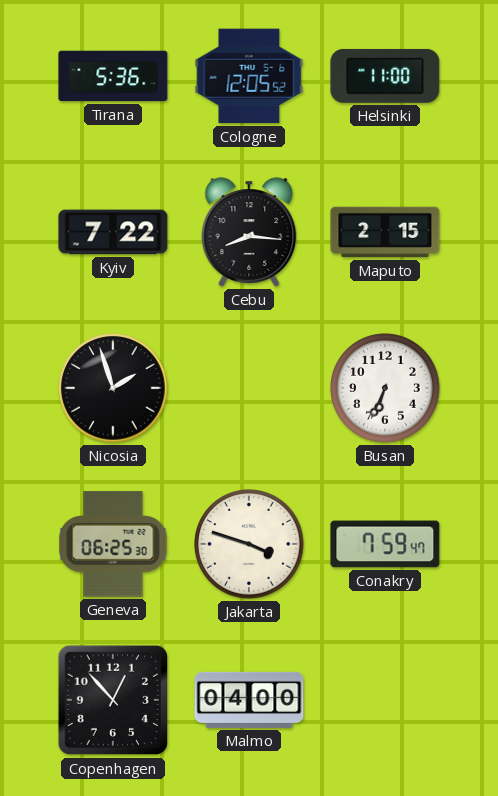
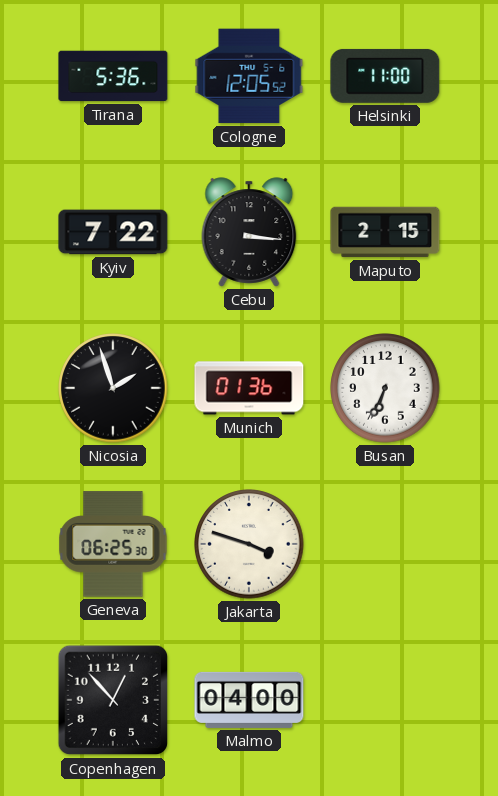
Cebu: 8:16 -> 3:16
Munich: none -> 01:36
Conakry: 7:59 -> none
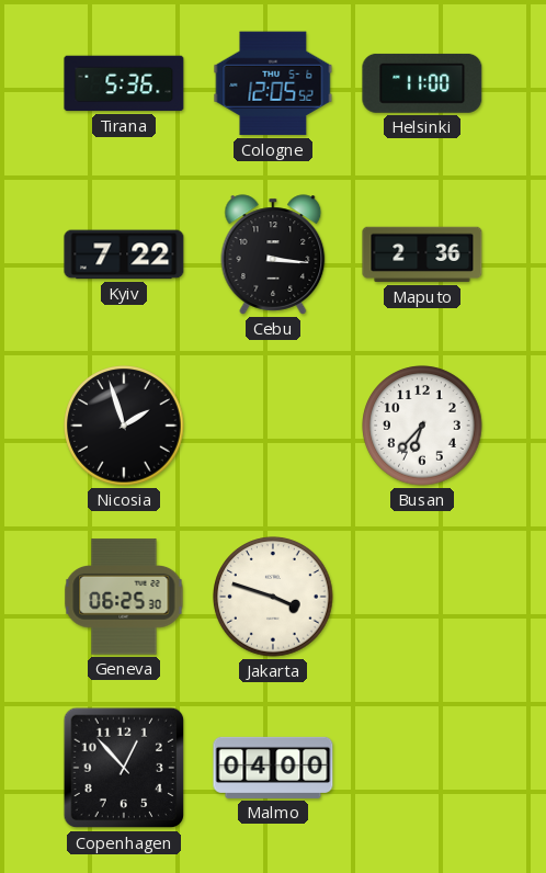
Maputo: 2:15 -> 2:36
Munich: 01:36 -> none
Busan: 6:34 -> 6:37
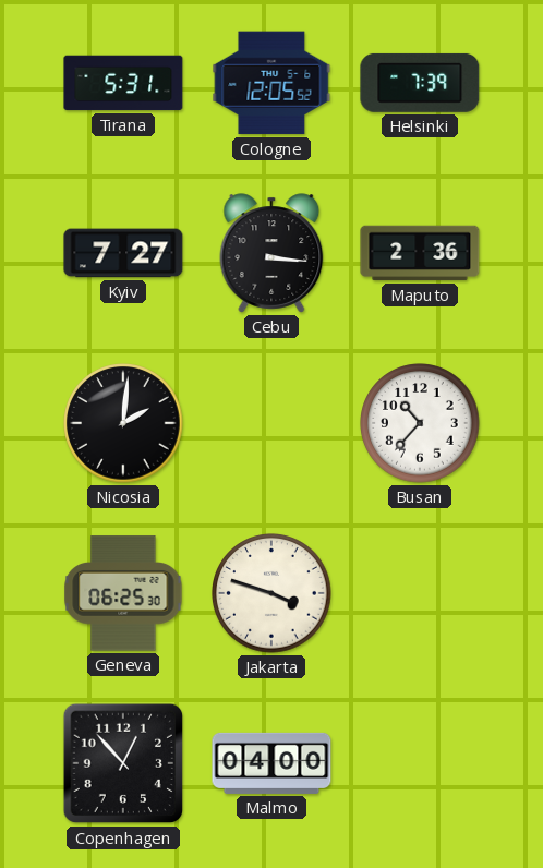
Tirana: 5:36 -> 5:31
Helsinki: 11:00 -> 7:39
Kyiv: 7:22 -> 7:27
Nicosia: 1:57 -> 2:01
Busan: 6:37 -> 10:37
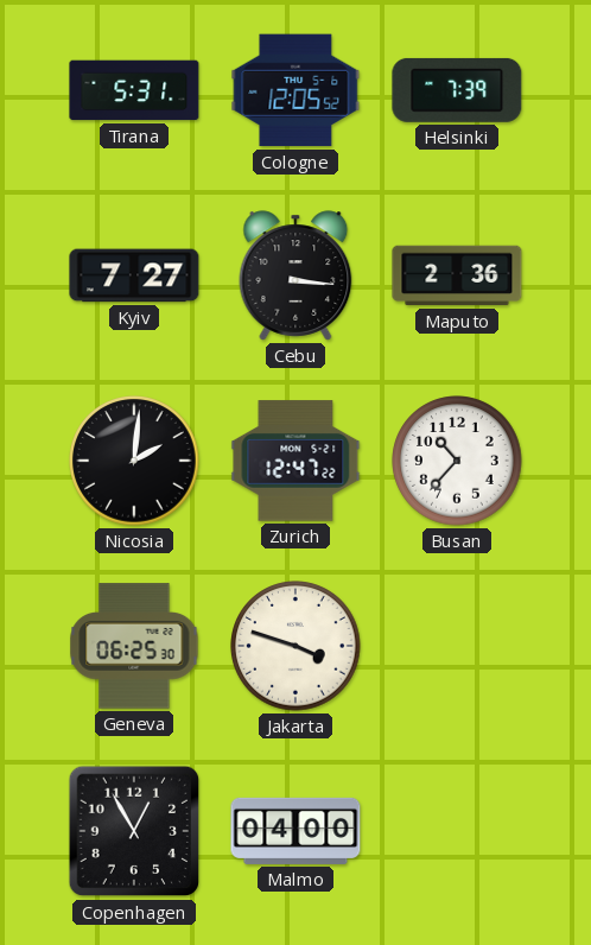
Zurich: none -> 12:47
Copenhagen: 12:53 -> 12:55
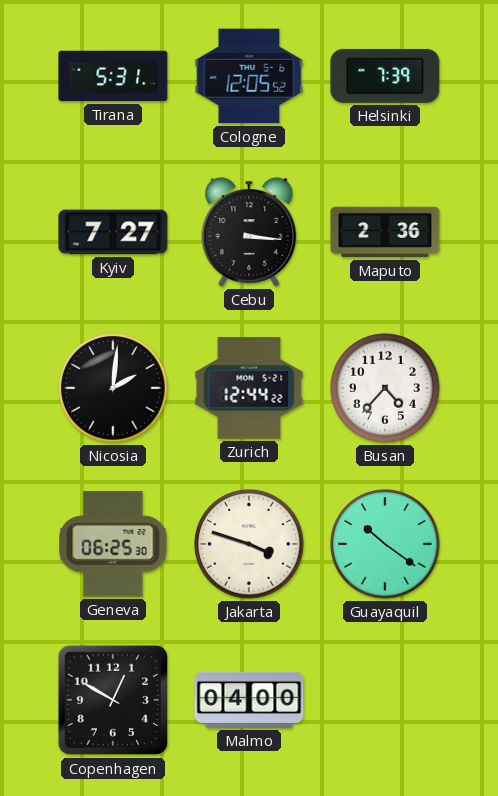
Zurich: 12:47 -> 12:44
Busan: 10:37 -> 4:37
Guayaquil: none -> 10:21
Copenhagen: 12:55 -> 12:50
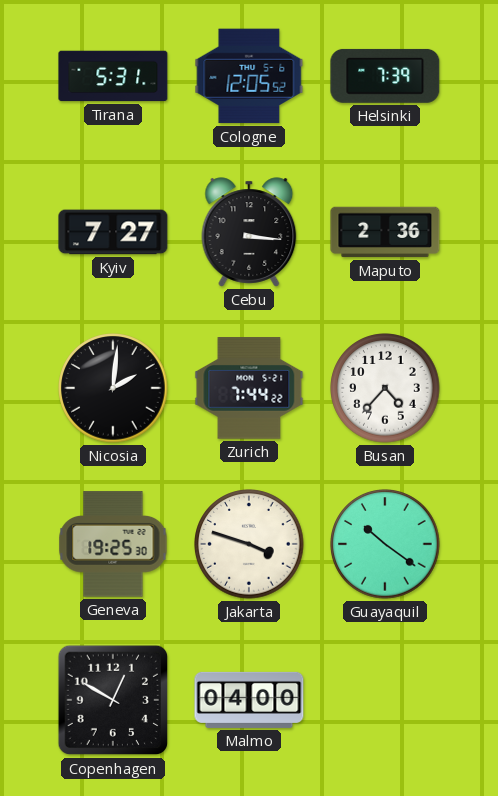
Zurich: 12:44 -> 7:44
Geneva: 06:25 -> 19:25
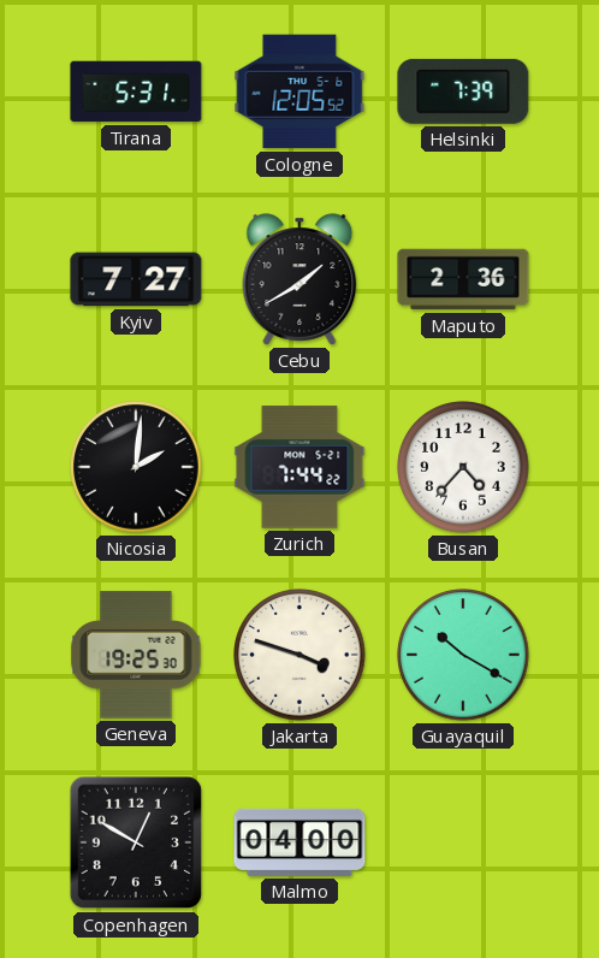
Cebu: 3:16 -> 1:40
Guayaquil: 10:21 -> 10:20
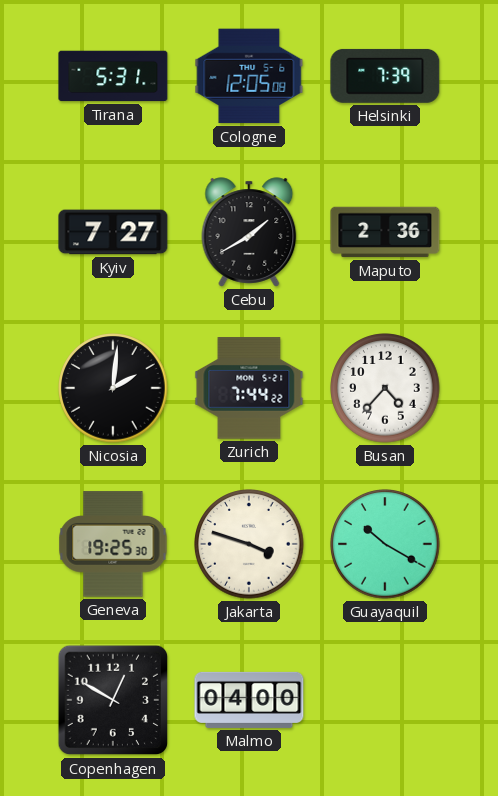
Cologne: 12:05:52 -> 12:05:08
